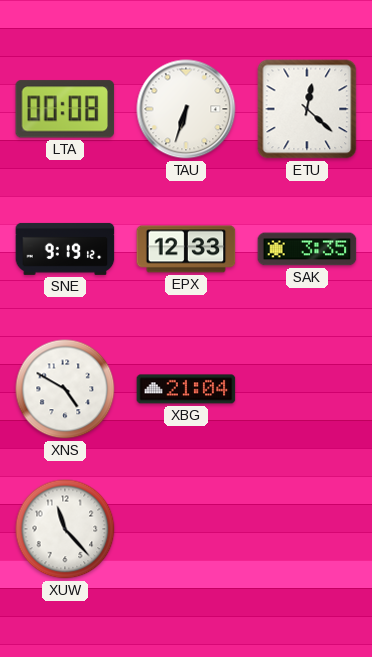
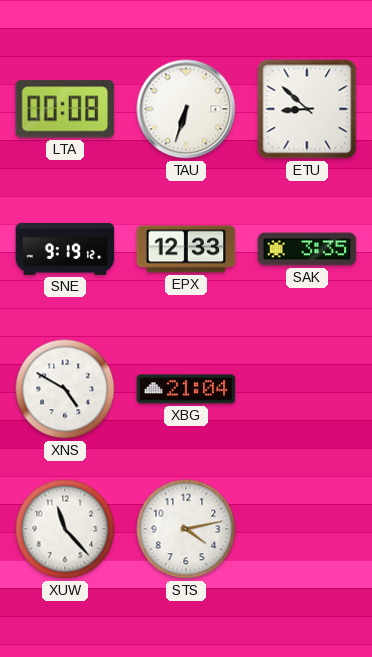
ETU: 12:22 -> 8:52
STS: none -> 4:13
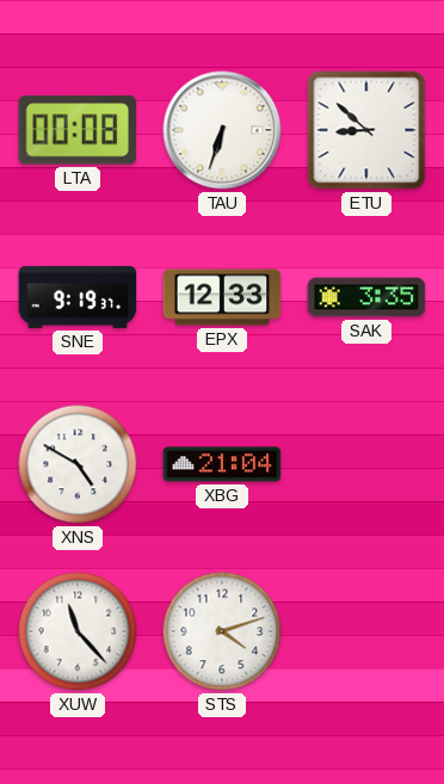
SNE: 9:19:12 -> 9:19:37
STS: 4:13 -> 4:12
